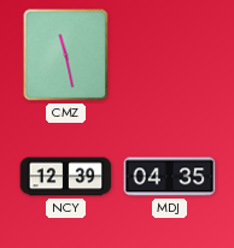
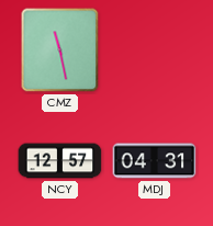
NCY: 12:39 -> 12:57
MDJ: 04:35 -> 04:31
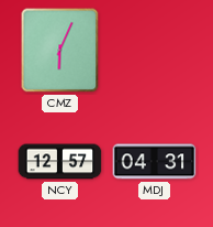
CMZ: 11:28 -> 6:04
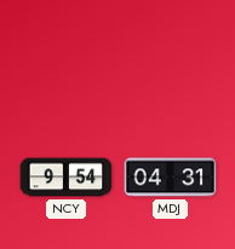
CMZ: 6:04 -> none
NCY: 12:57 -> 9:54
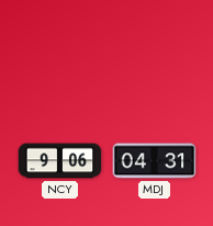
NCY: 9:54 -> 9:06
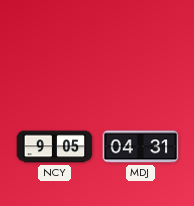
NCY: 9:06 -> 9:05
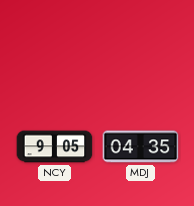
MDJ: 04:31 -> 04:35
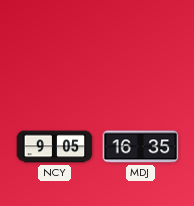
MDJ: 04:35 -> 16:35
